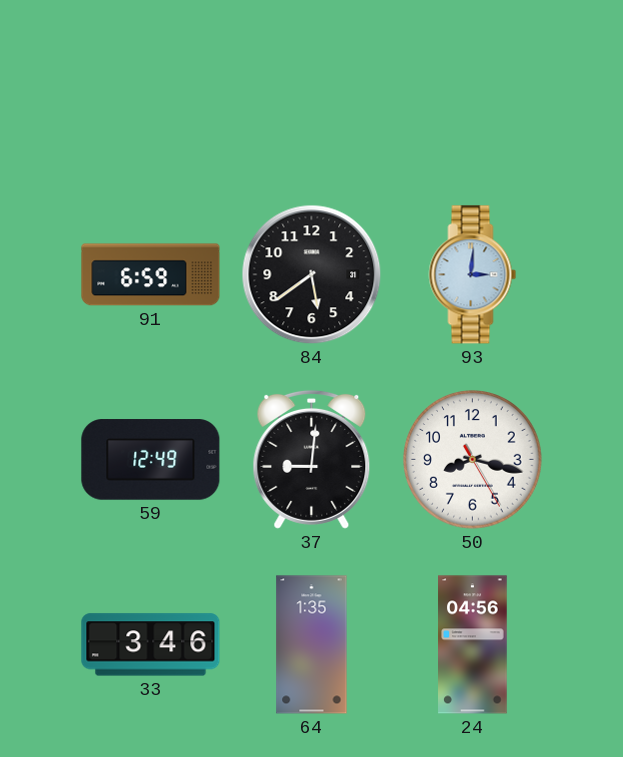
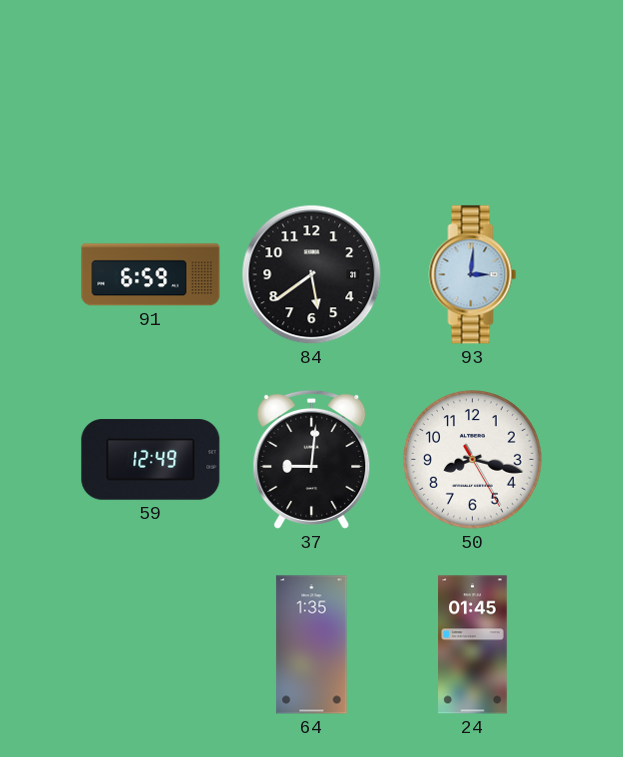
33: 3:46 -> none
24: 04:56 -> 01:45
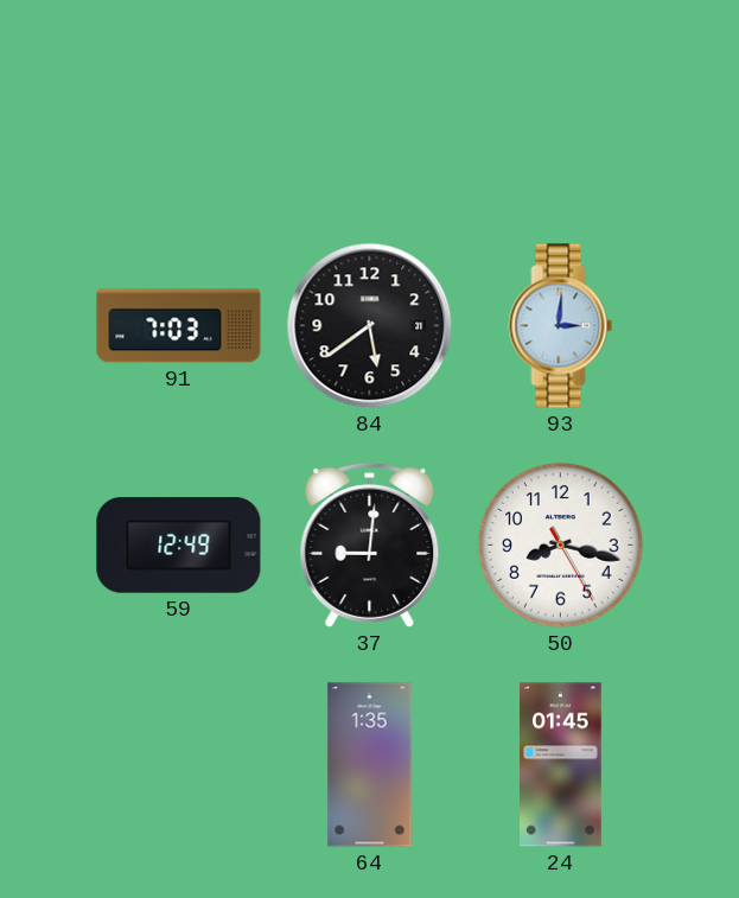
91: 6:59 -> 7:03
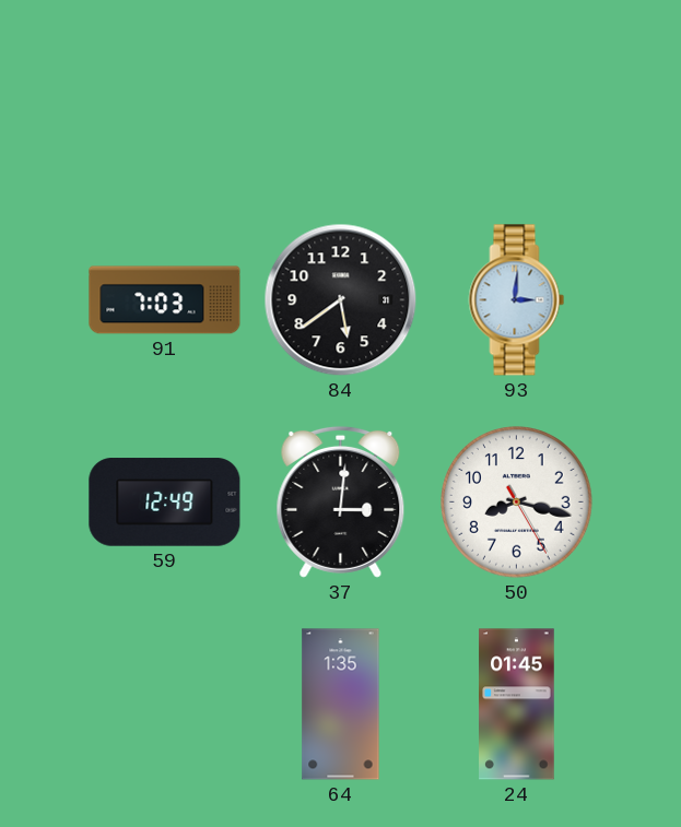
37: 9:01 -> 3:01
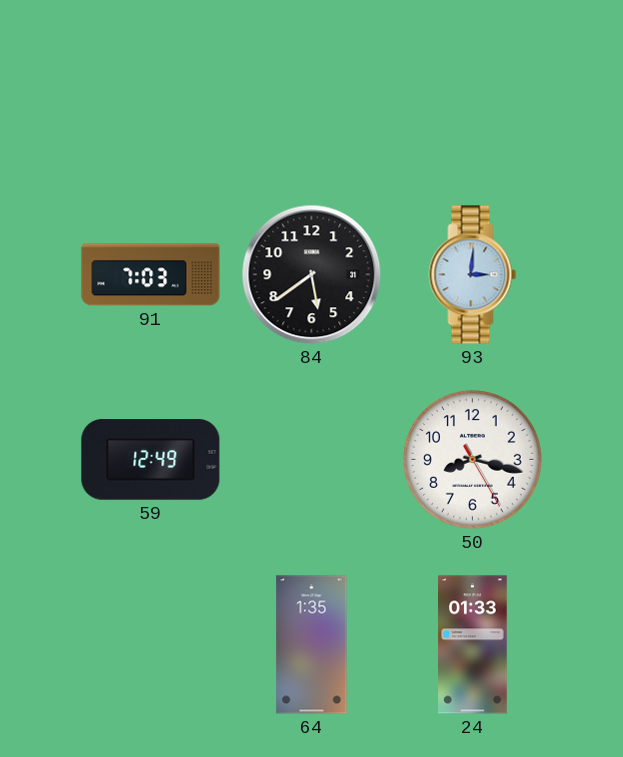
37: 3:01 -> none
24: 01:45 -> 01:33
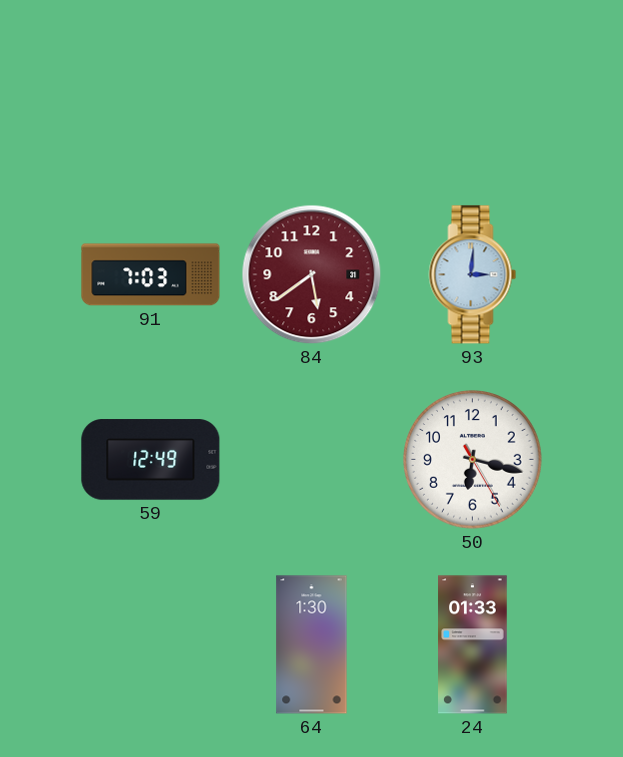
84 dial: black -> burgundy
50: 8:17 -> 6:17
64: 1:35 -> 1:30
